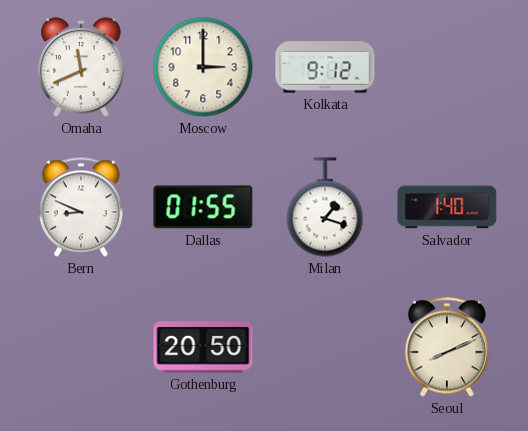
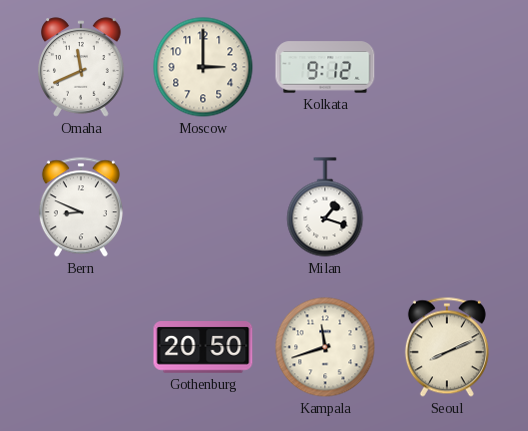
Dallas: 01:55 -> none
Salvador: 1:40 -> none
Kampala: none -> 11:42
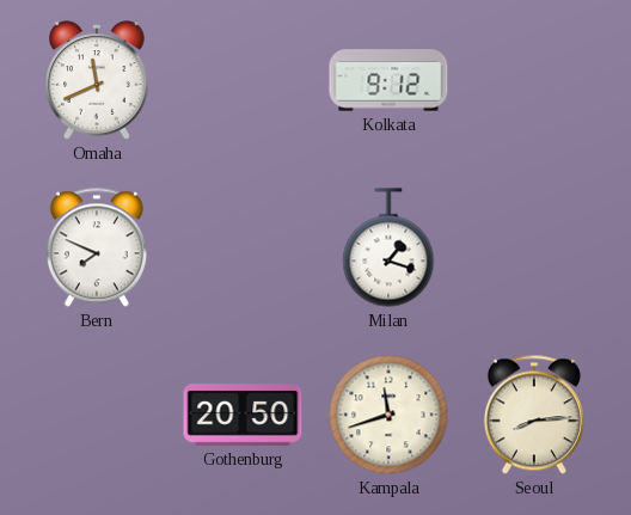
Moscow: 3:00 -> none
Bern: 8:49 -> 7:49
Seoul: 8:11 -> 8:14
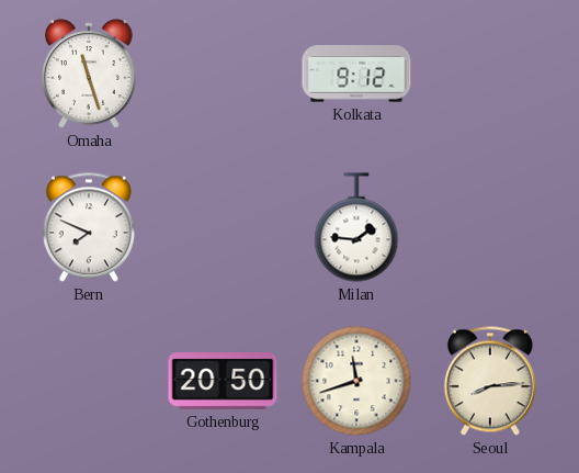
Omaha: 11:41 -> 11:27
Milan: 1:18 -> 1:46
